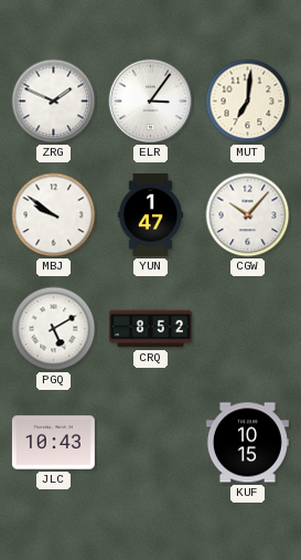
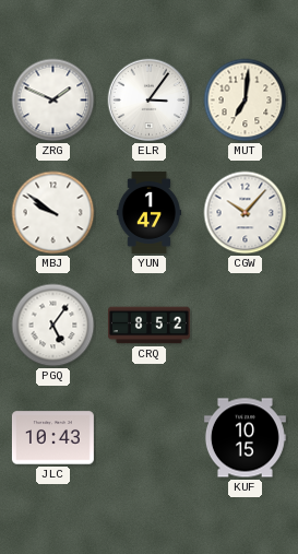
PGQ: 5:10 -> 5:06
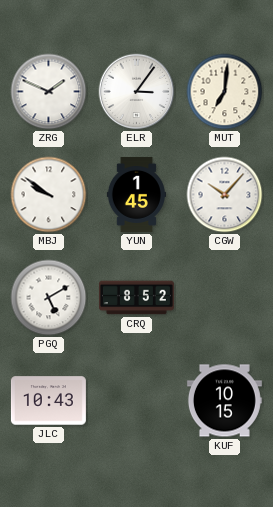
YUN: 1:47 -> 1:45
PGQ: 5:06 -> 5:10
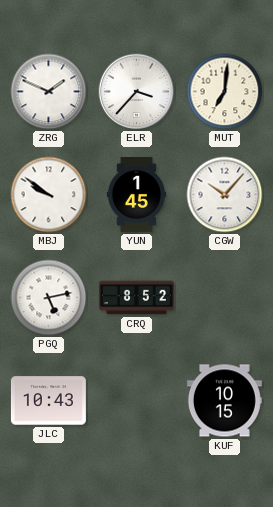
ELR: 3:06 -> 3:37
PGQ: 5:10 -> 5:13
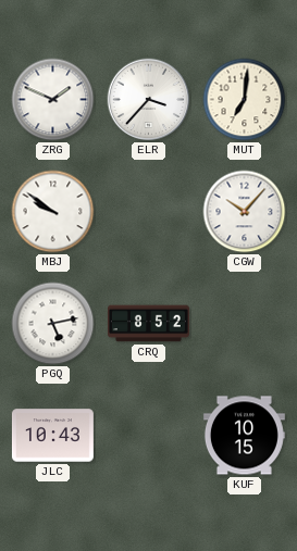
YUN: 1:45 -> none
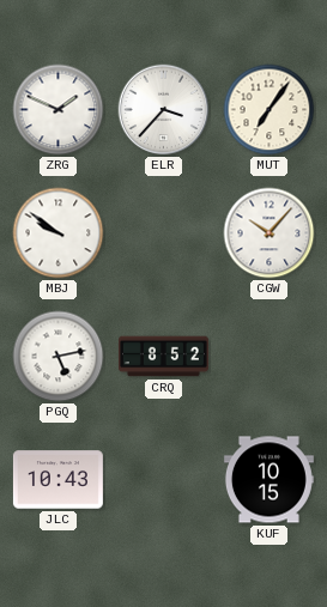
MUT: 7:01 -> 7:06
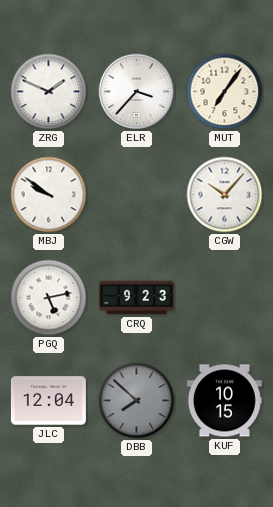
CRQ: 8:52 -> 9:23
JLC: 10:43 -> 12:04
DBB: none -> 7:52
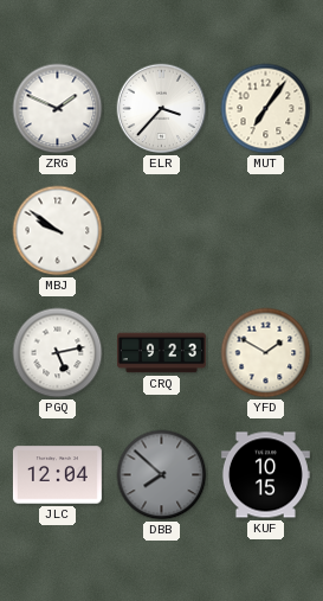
CGW: 10:07 -> none
YFD: none -> 1:50
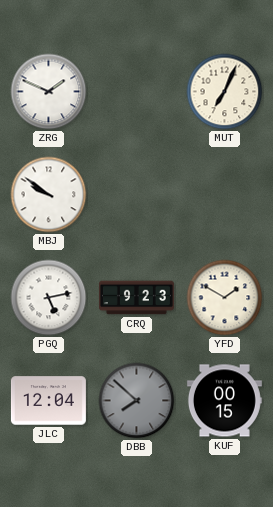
ELR: 3:37 -> none
MUT: 7:06 -> 7:04
KUF: 10:15 -> 00:15
